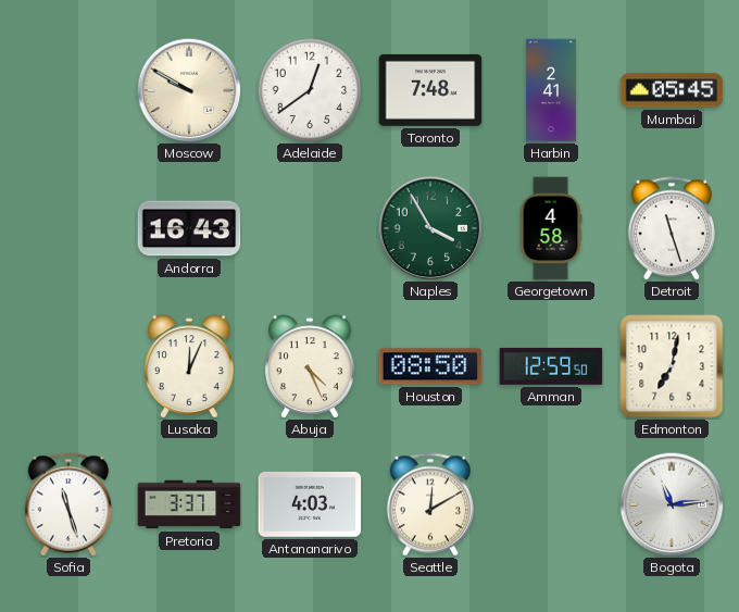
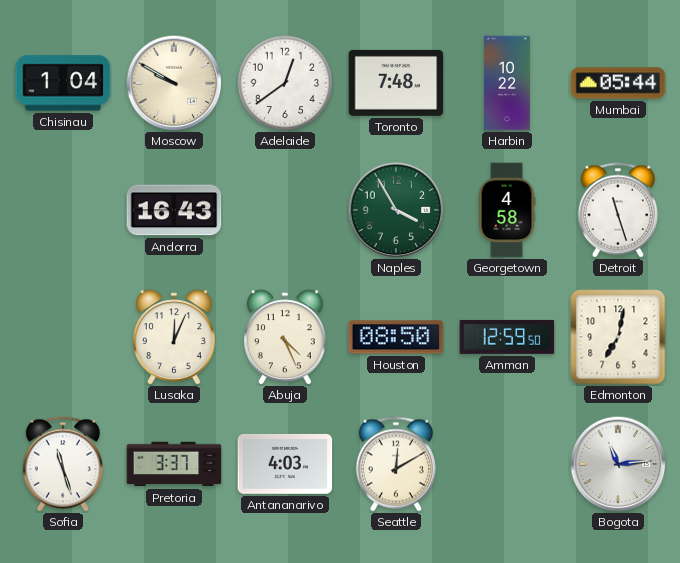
Chisinau: none -> 1:04
Harbin: 2:41 -> 10:22
Mumbai: 05:45 -> 05:44
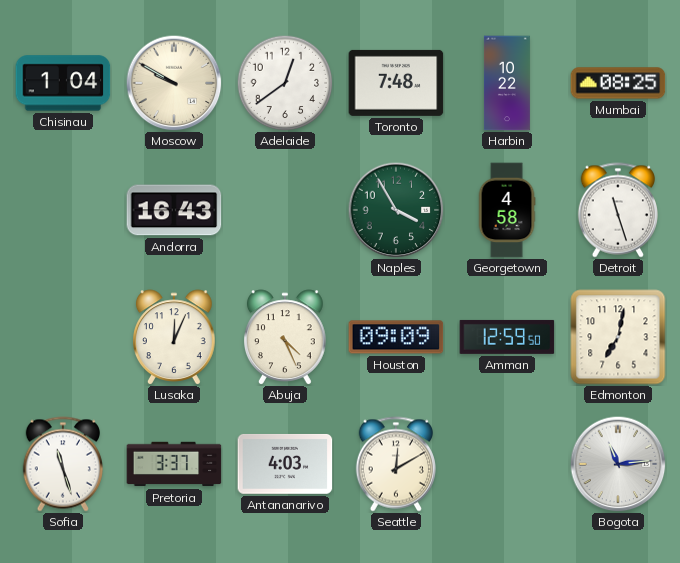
Mumbai: 05:44 -> 08:25
Houston: 08:50 -> 09:09
